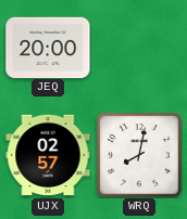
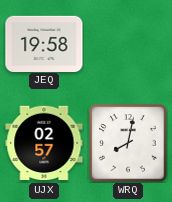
JEQ: 20:00 -> 19:58
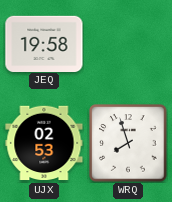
UJX: 02:57 -> 02:53
WRQ: 8:02 -> 7:57
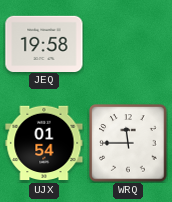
UJX: 02:53 -> 01:54
WRQ: 7:57 -> 11:45
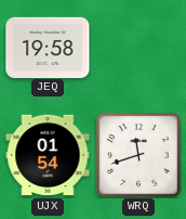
WRQ: 11:45 -> 11:42
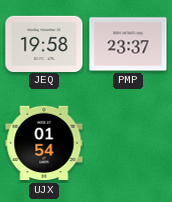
PMP: none -> 23:37
WRQ: 11:42 -> none
